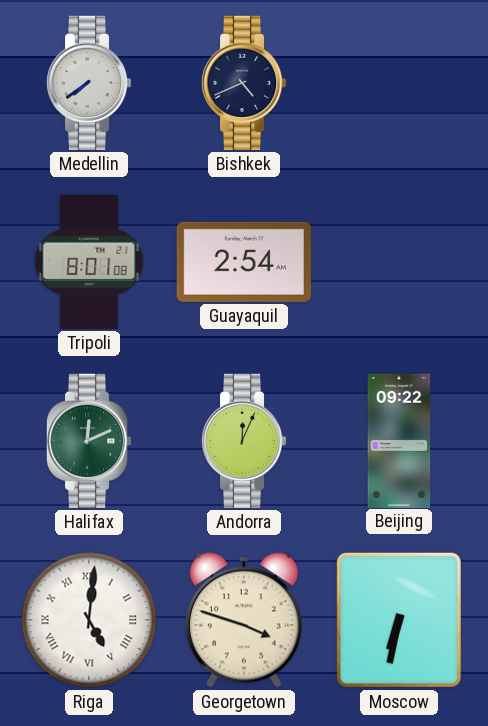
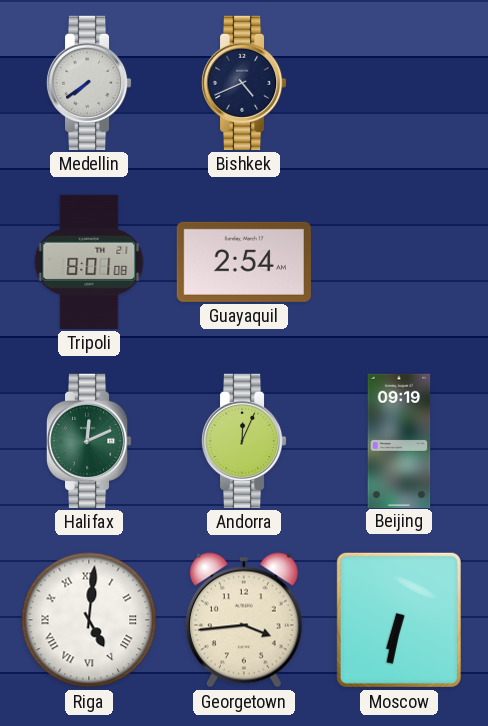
Beijing: 09:22 -> 09:19
Georgetown: 3:48 -> 3:44
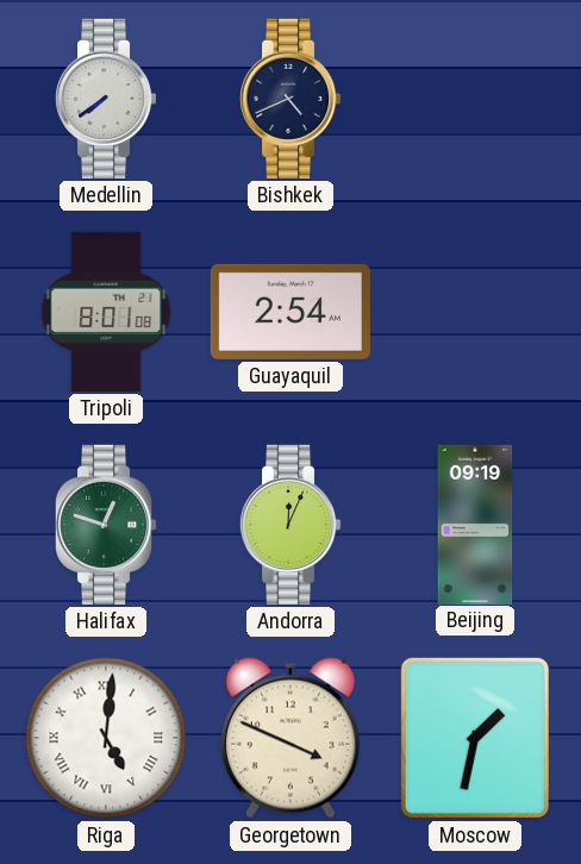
Halifax: 12:11 -> 12:48
Georgetown: 3:44 -> 3:49
Moscow: 6:32 -> 1:32
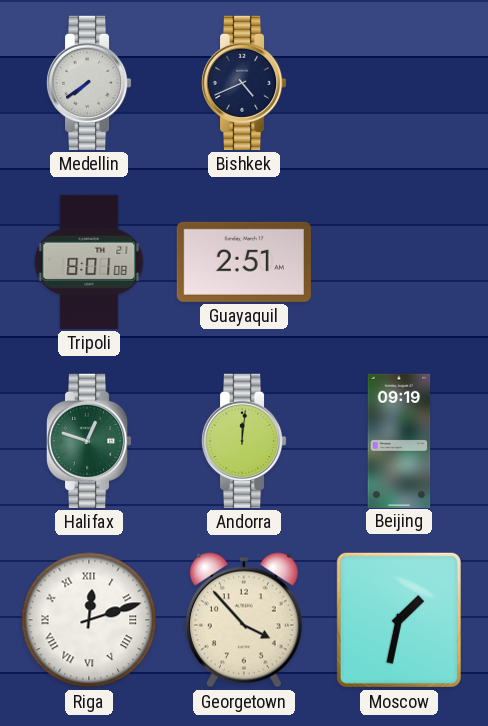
Guayaquil: 2:54 -> 2:51
Andorra: 12:04 -> 12:01
Riga: 5:01 -> 12:12
Georgetown: 3:49 -> 3:53
